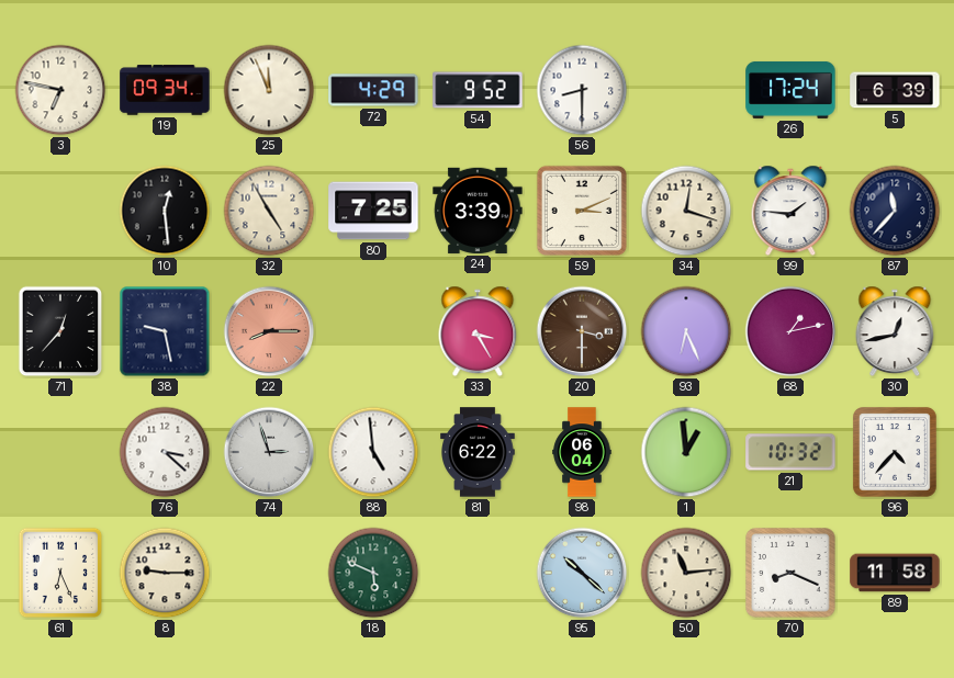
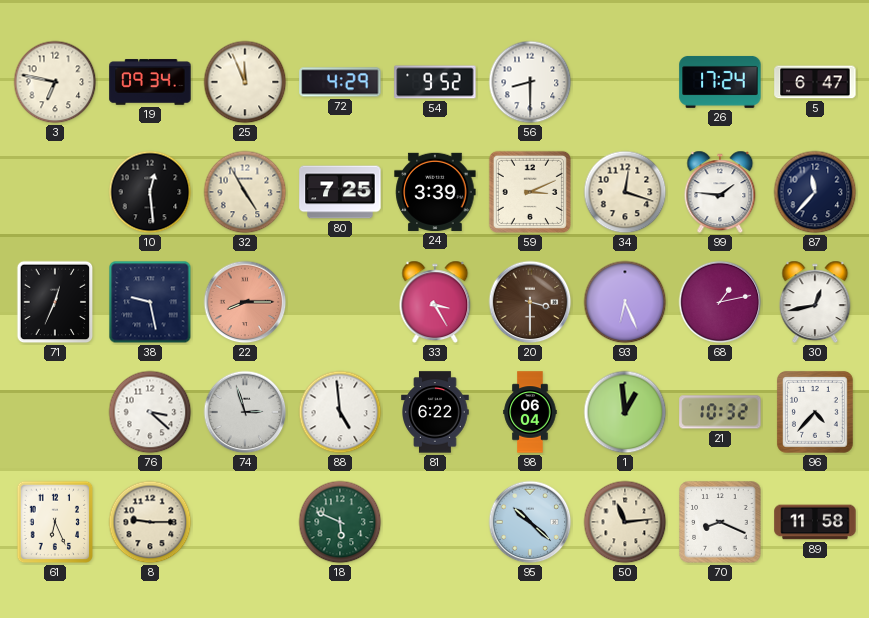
5: 6:39 -> 6:47
71: 12:37 -> 12:34
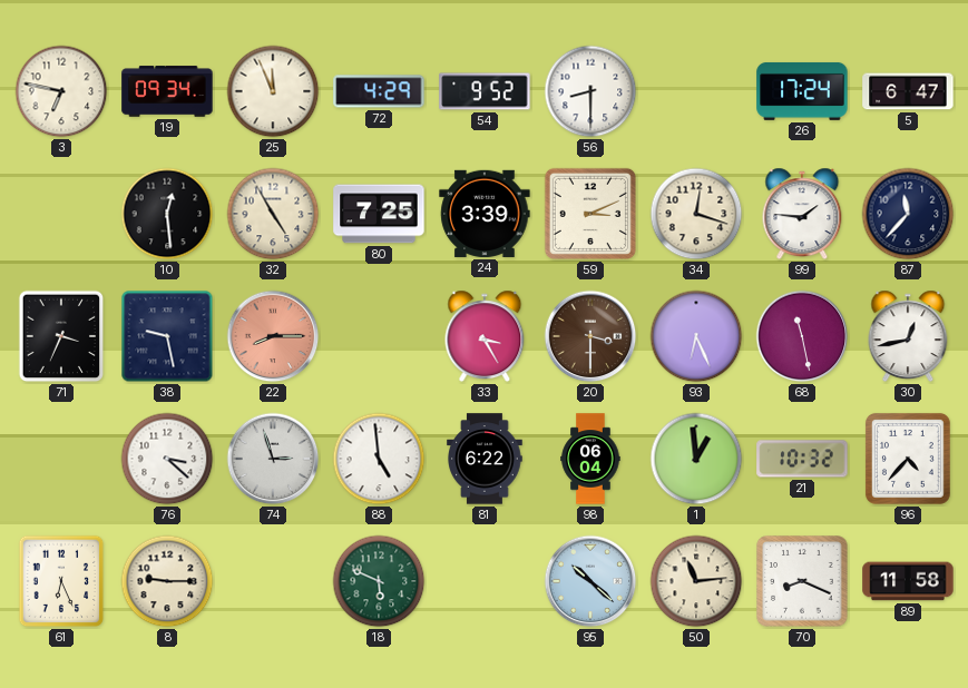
71: 12:34 -> 3:34
68: 1:13 -> 11:28
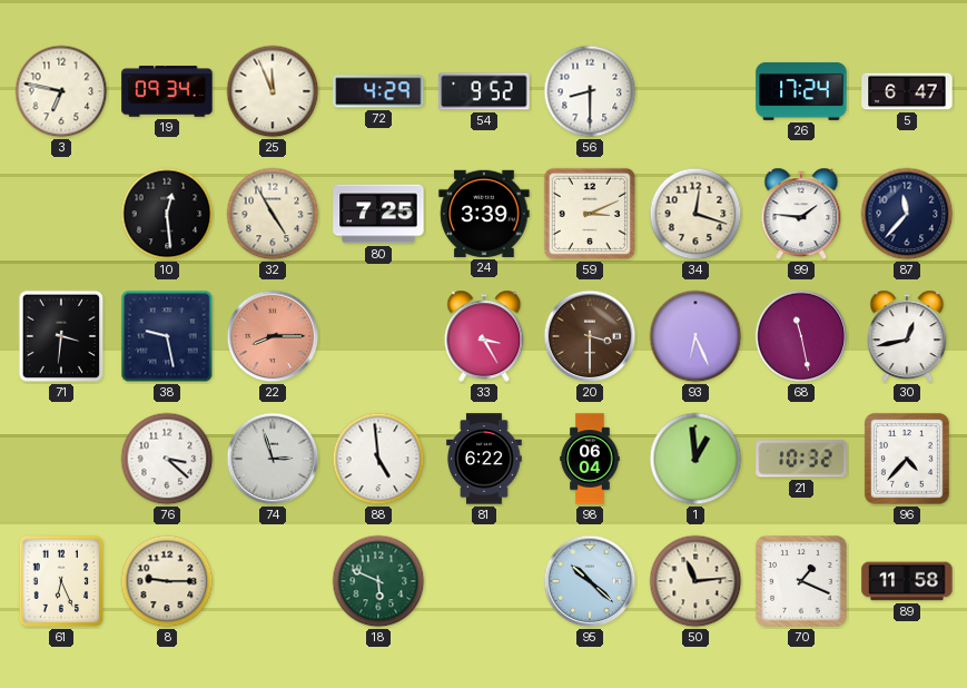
71: 3:34 -> 3:31
70: 8:19 -> 1:19
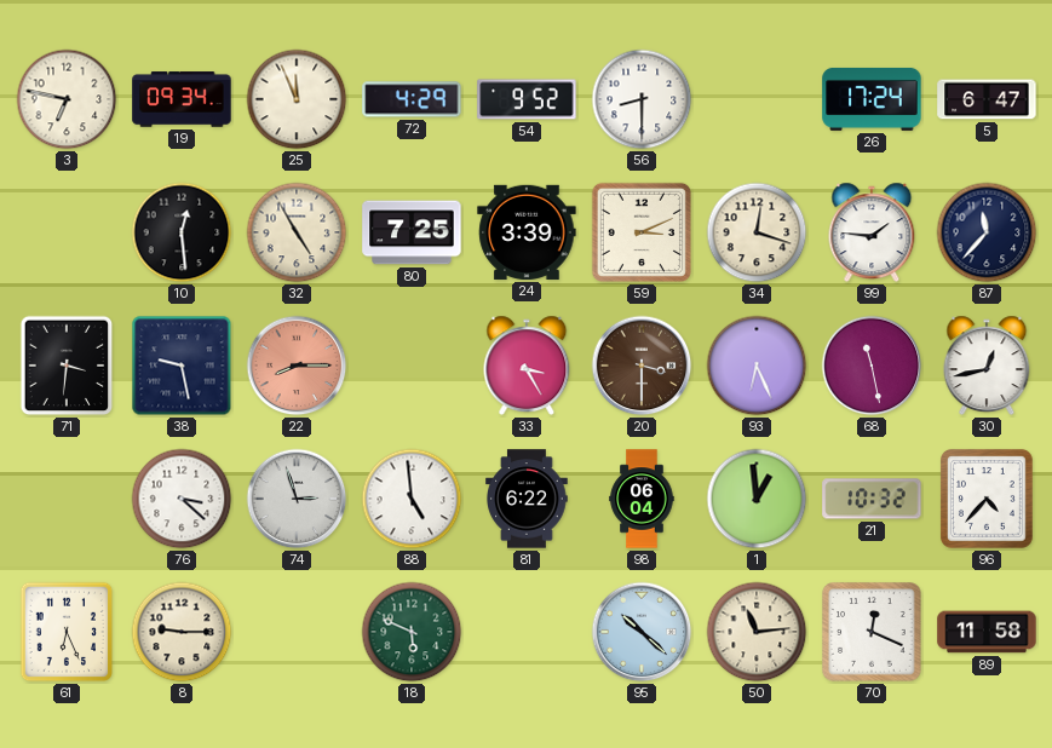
70: 1:19 -> 12:19
